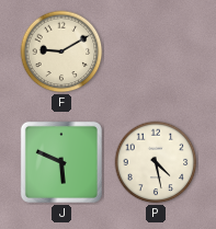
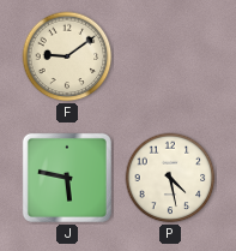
F: 9:10 -> 9:09
J: 5:49 -> 5:47
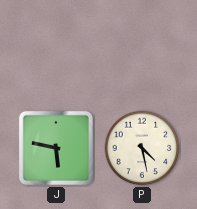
F: 9:09 -> none
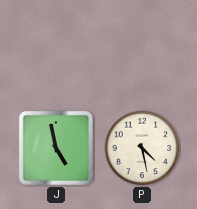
J: 5:47 -> 4:58
